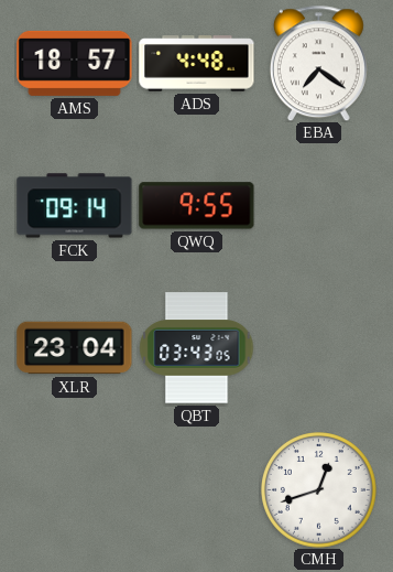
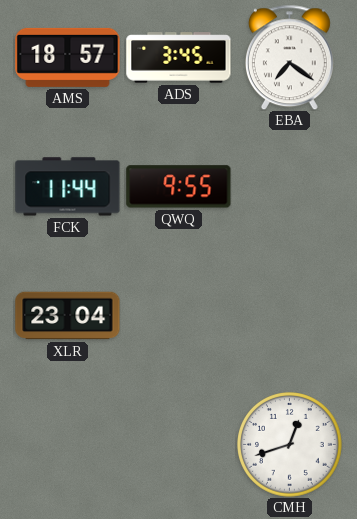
ADS: 4:48 -> 3:45
FCK: 09:14 -> 11:44
QBT: 03:43 -> none
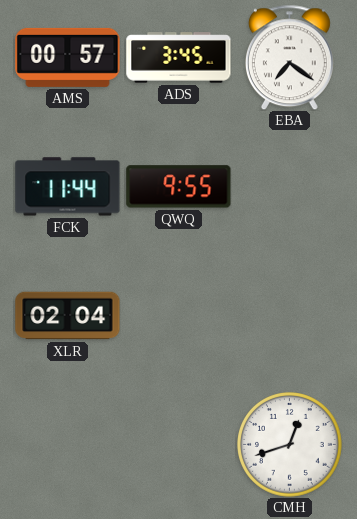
AMS: 18:57 -> 00:57
XLR: 23:04 -> 02:04
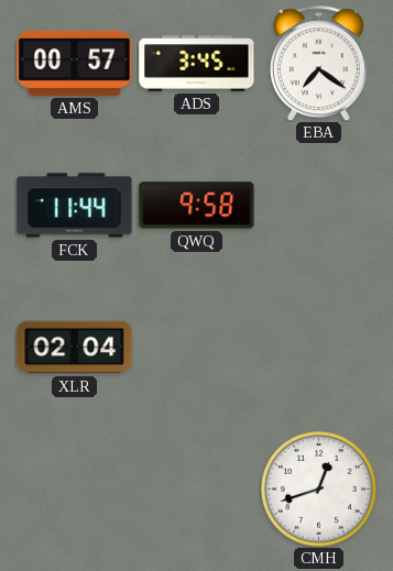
QWQ: 9:55 -> 9:58
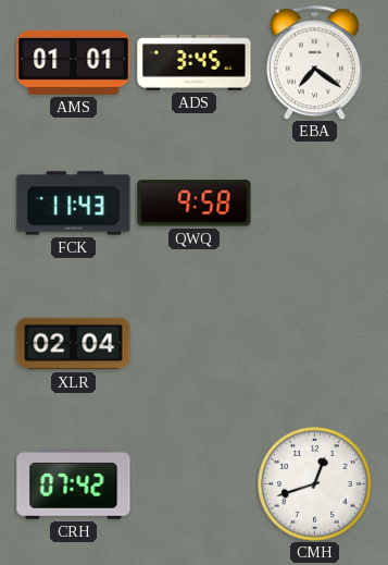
AMS: 00:57 -> 01:01
FCK: 11:44 -> 11:43
CRH: none -> 07:42
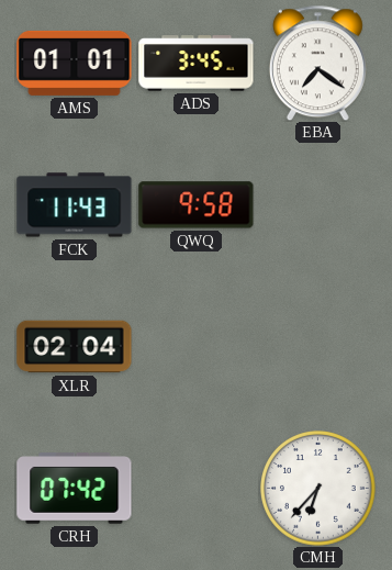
CMH: 12:42 -> 6:37
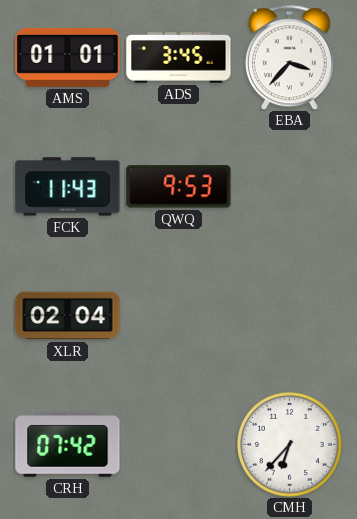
EBA: 7:21 -> 3:37
QWQ: 9:58 -> 9:53
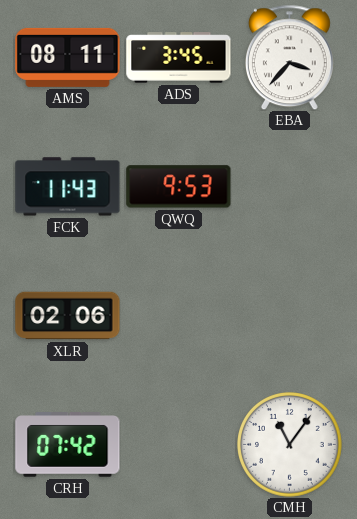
AMS: 01:01 -> 08:11
XLR: 02:04 -> 02:06
CMH: 6:37 -> 11:06
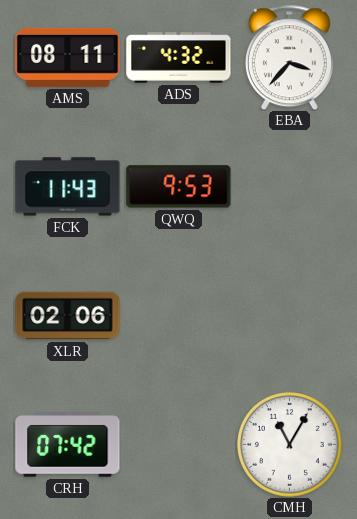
ADS: 3:45 -> 4:32
CMH: 11:06 -> 11:05
